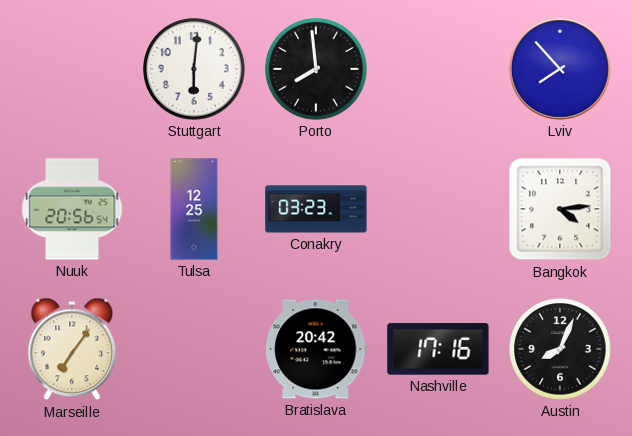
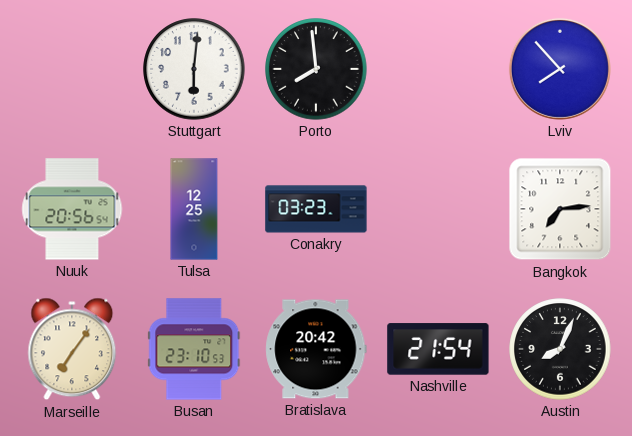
Bangkok: 4:14 -> 7:14
Busan: none -> 23:10
Nashville: 17:16 -> 21:54
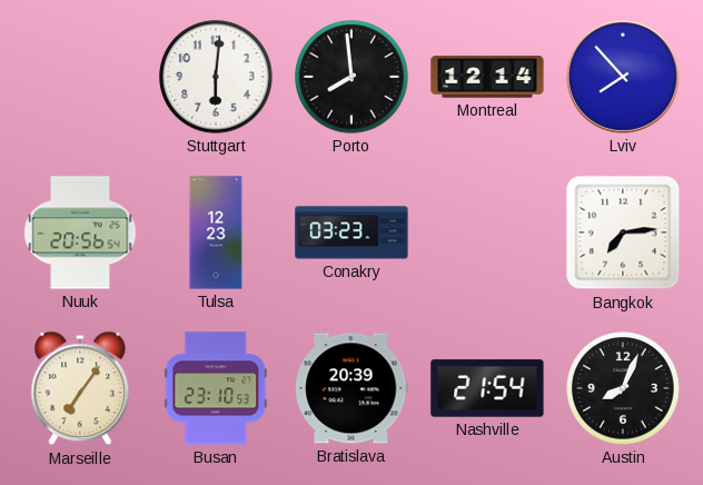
Montreal: none -> 12:14
Tulsa: 12:25 -> 12:23
Bratislava: 20:42 -> 20:39
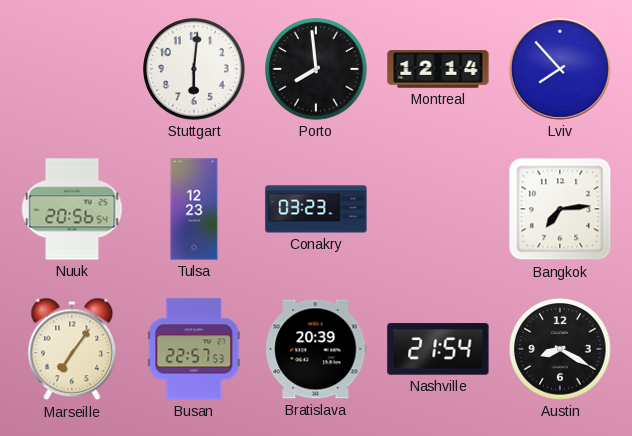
Busan: 23:10 -> 22:57
Austin: 8:04 -> 8:20
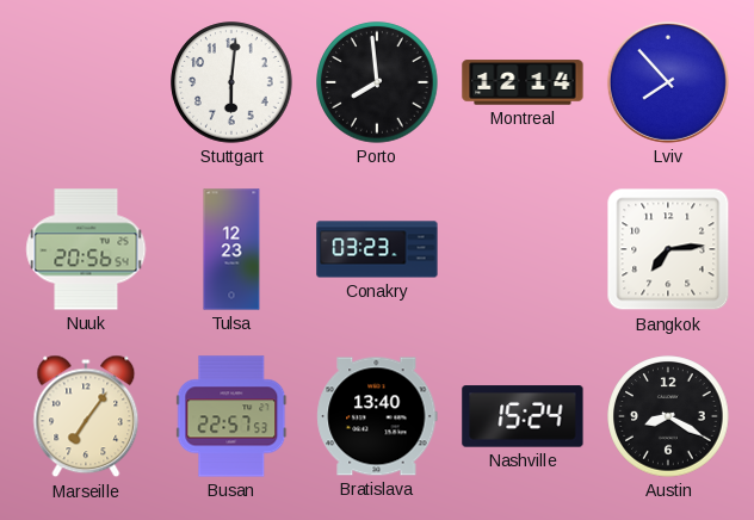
Bratislava: 20:39 -> 13:40
Nashville: 21:54 -> 15:24
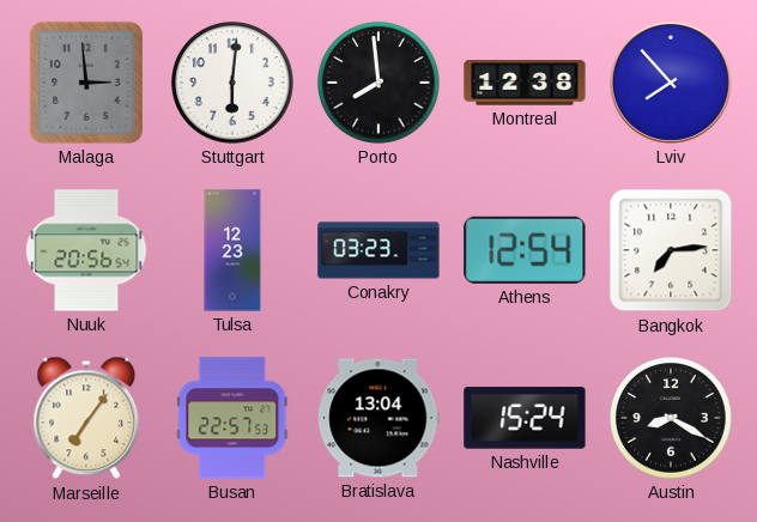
Malaga: none -> 2:59
Montreal: 12:14 -> 12:38
Athens: none -> 12:54
Bratislava: 13:40 -> 13:04
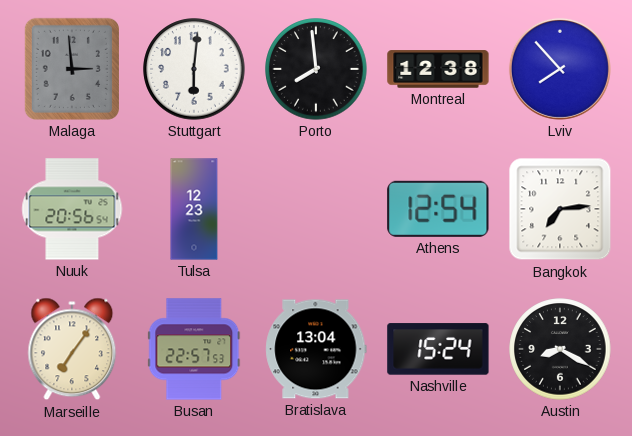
Conakry: 03:23 -> none
